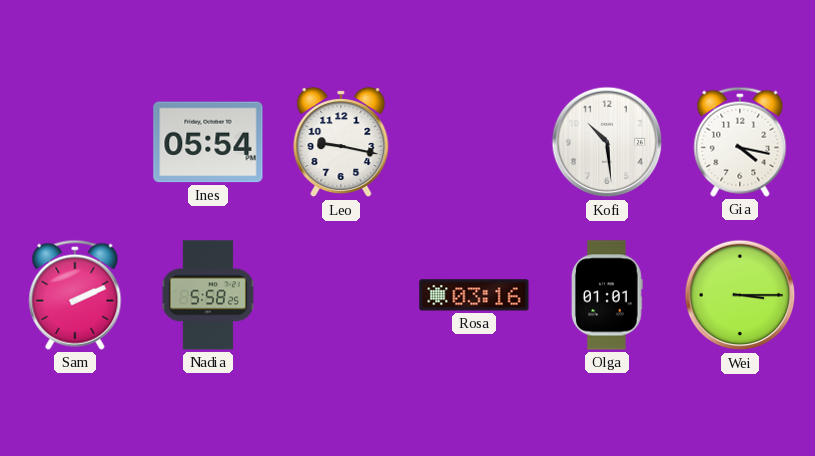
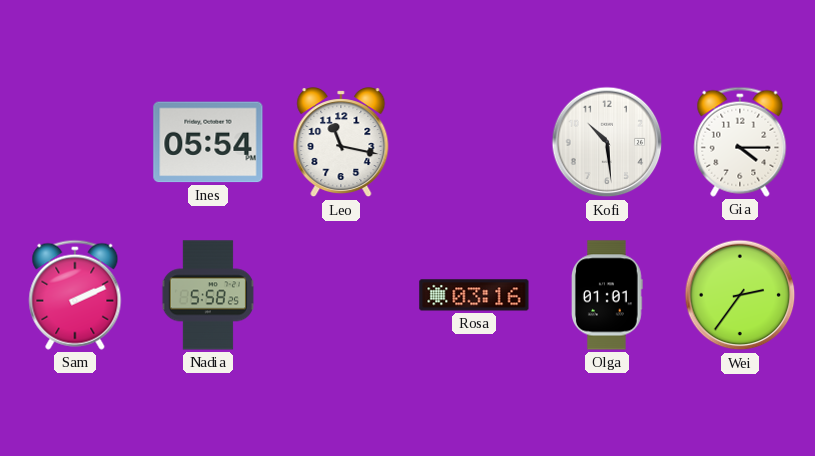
Leo: 9:17 -> 11:17
Gia: 4:17 -> 4:15
Wei: 3:15 -> 2:36
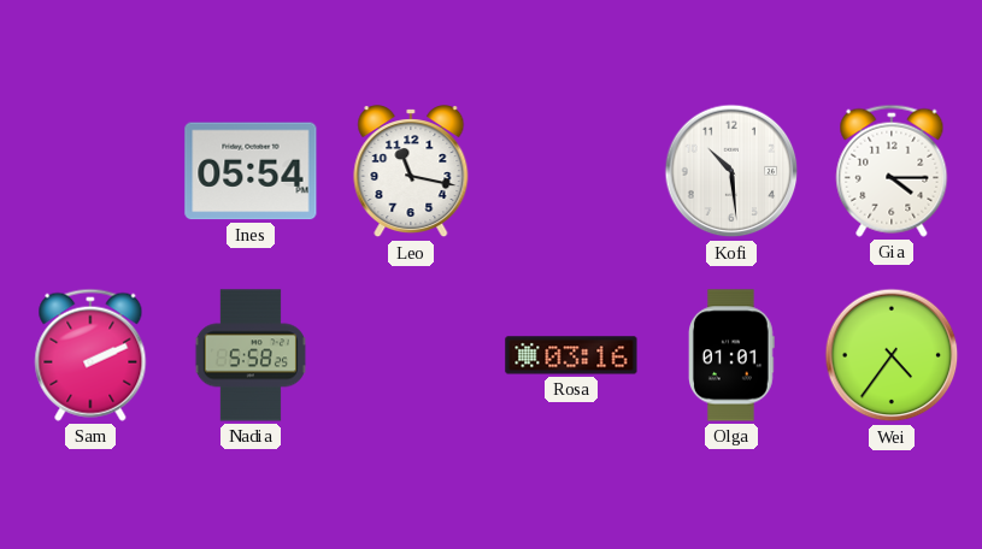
Wei: 2:36 -> 4:36
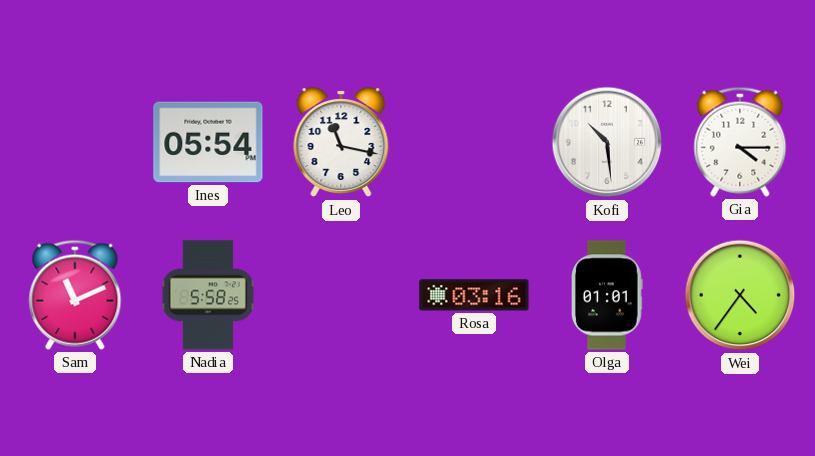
Sam: 2:11 -> 11:11
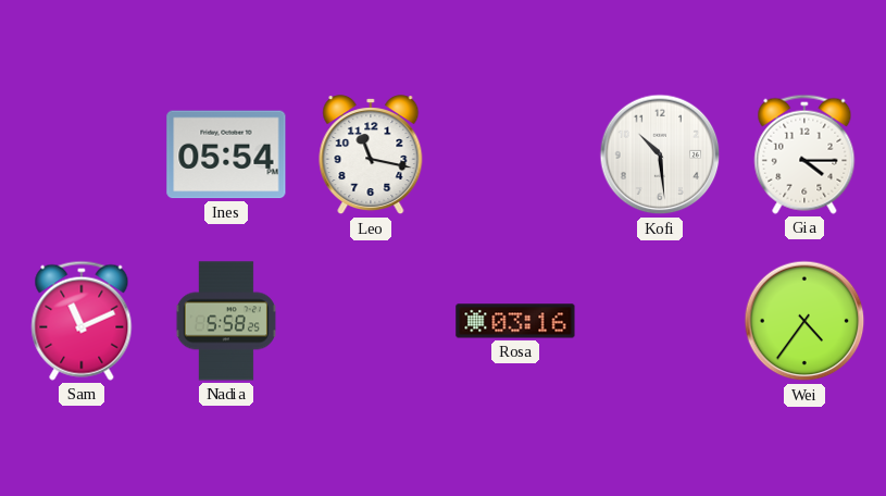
Olga: 01:01 -> none
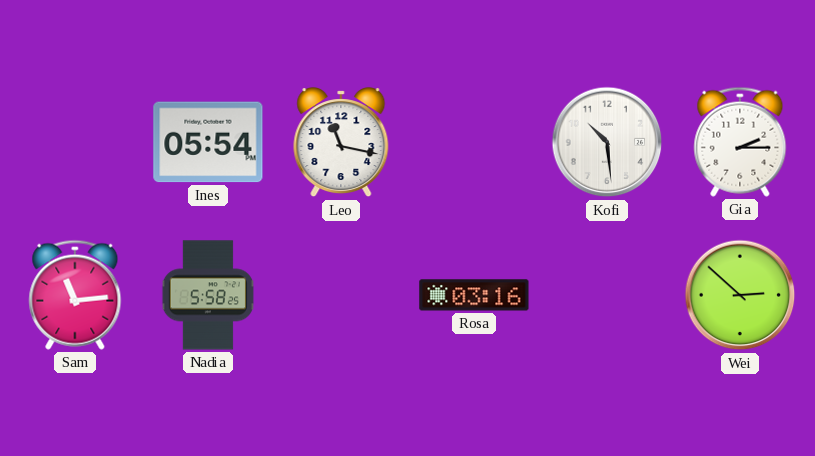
Gia: 4:15 -> 2:15
Sam: 11:11 -> 11:14
Wei: 4:36 -> 2:52
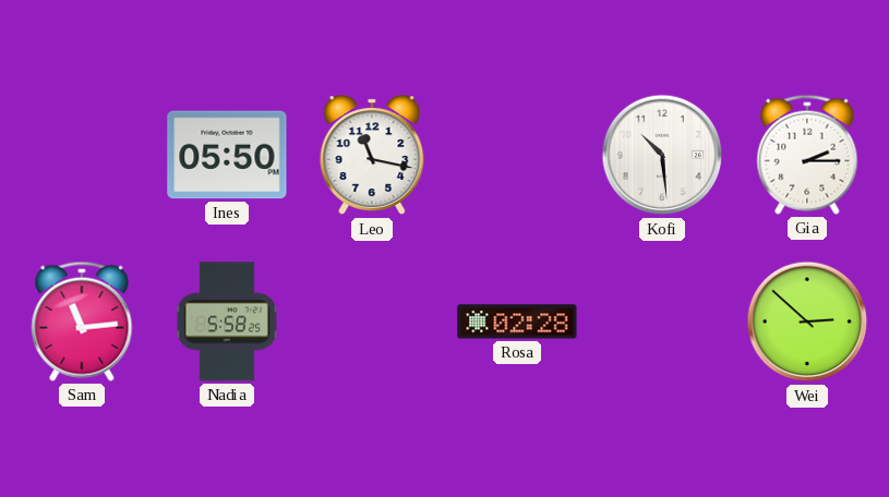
Ines: 05:54 -> 05:50
Rosa: 03:16 -> 02:28
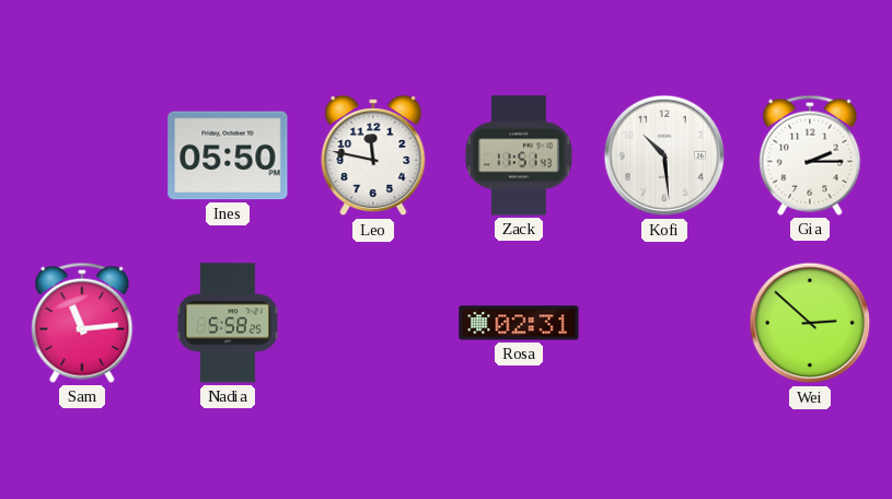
Leo: 11:17 -> 11:47
Zack: none -> 11:51
Rosa: 02:28 -> 02:31
